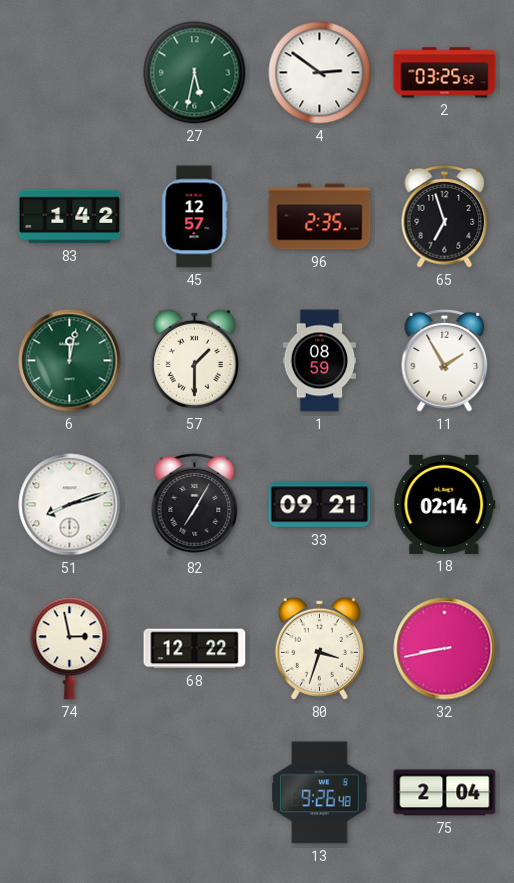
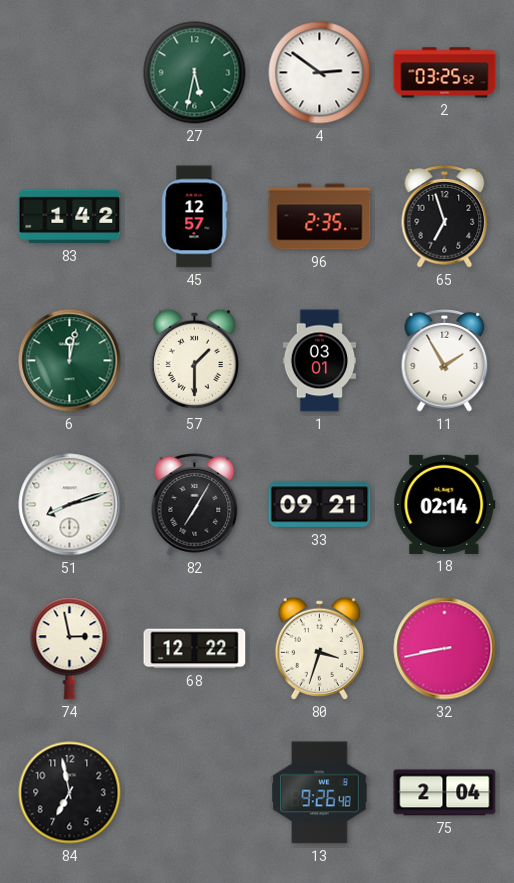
1: 08:59 -> 03:01
84: none -> 6:58
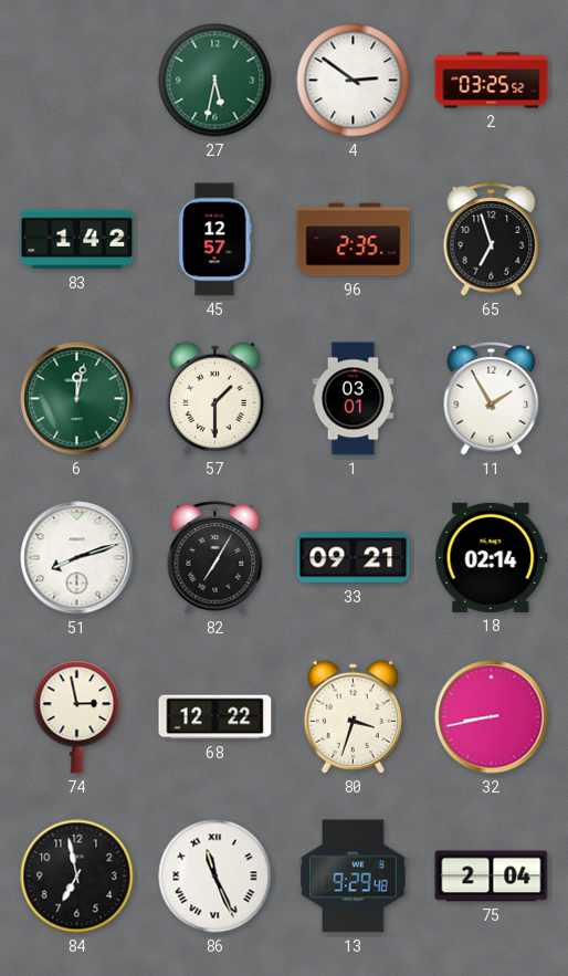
86: none -> 11:26
13: 9:26 -> 9:29
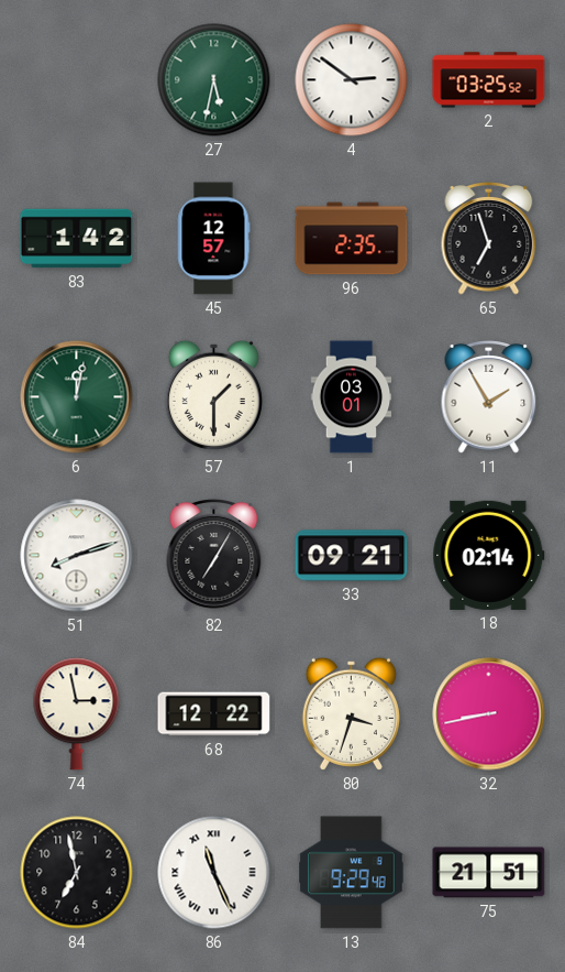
75: 2:04 -> 21:51
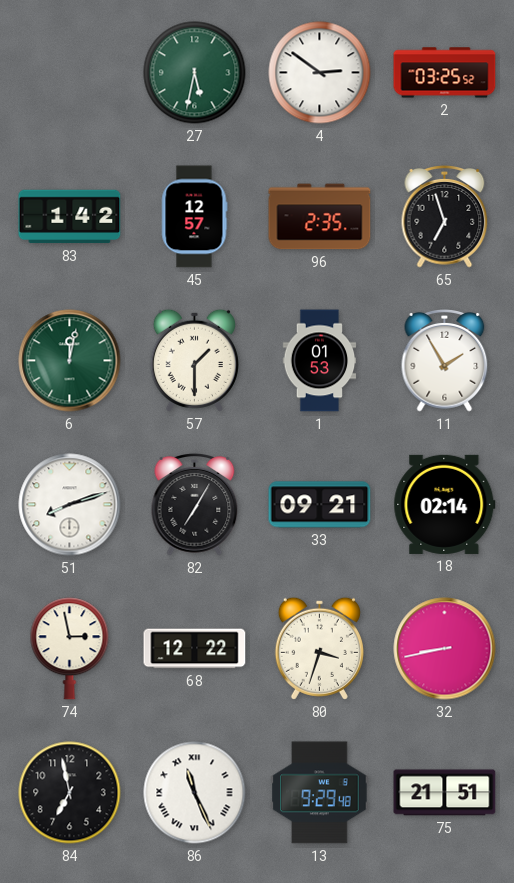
1: 03:01 -> 01:53
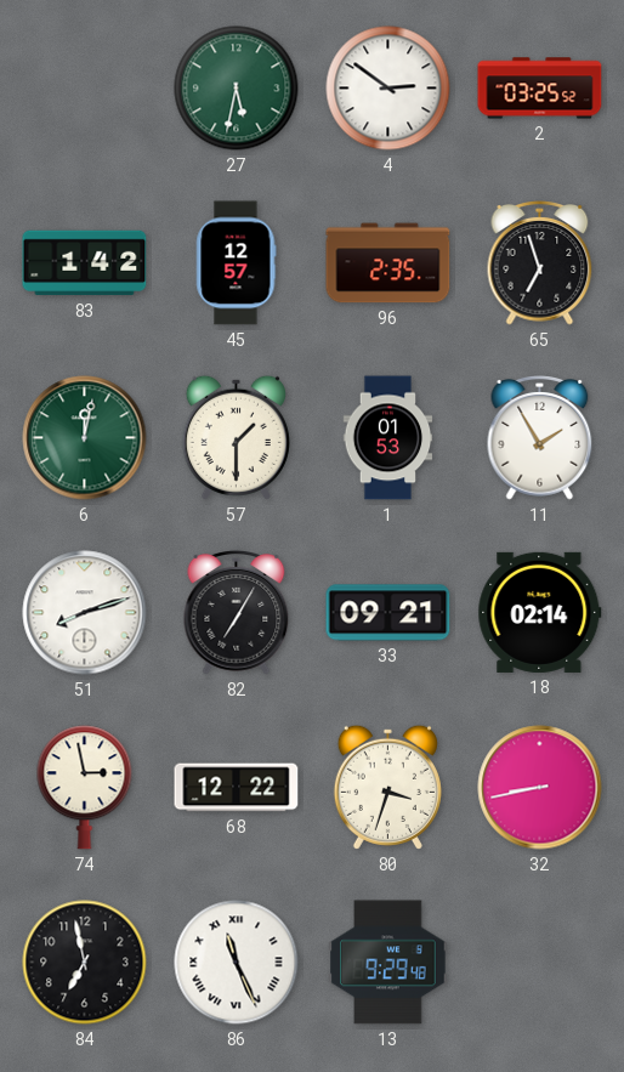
75: 21:51 -> none
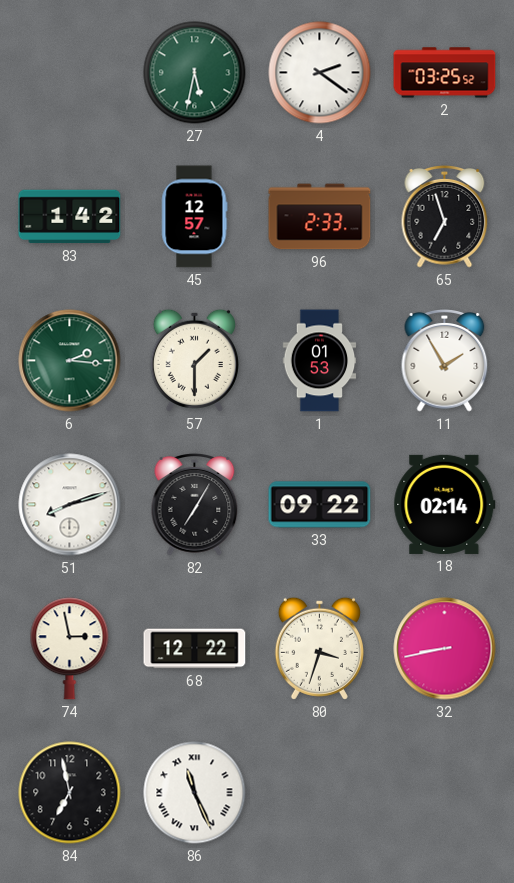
4: 2:51 -> 2:21
96: 2:35 -> 2:33
6: 12:02 -> 2:16
33: 09:21 -> 09:22
13: 9:29 -> none
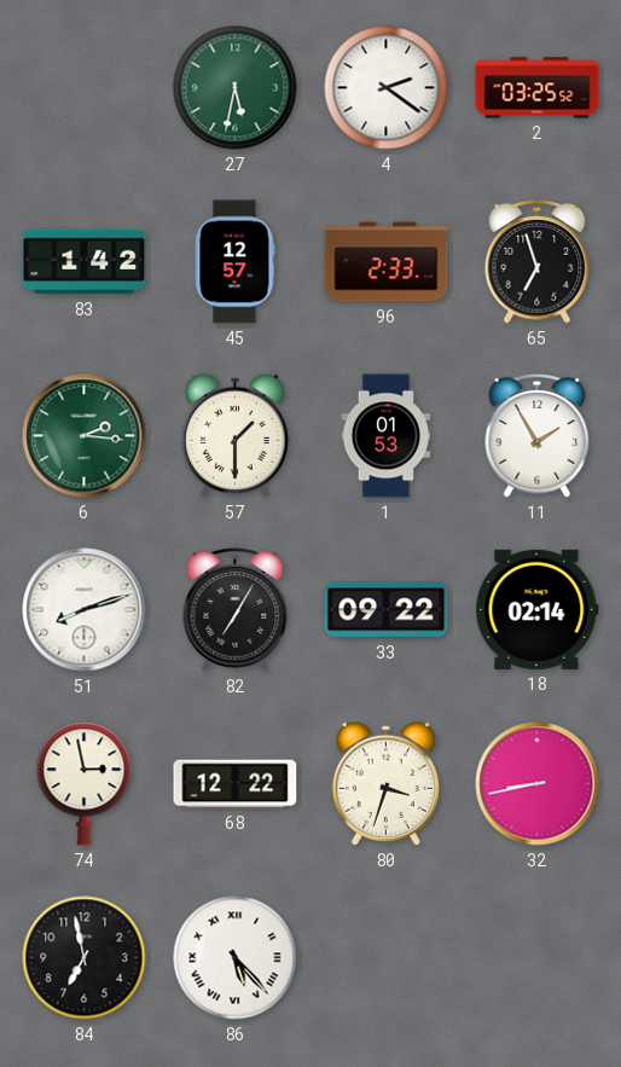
86: 11:26 -> 5:23
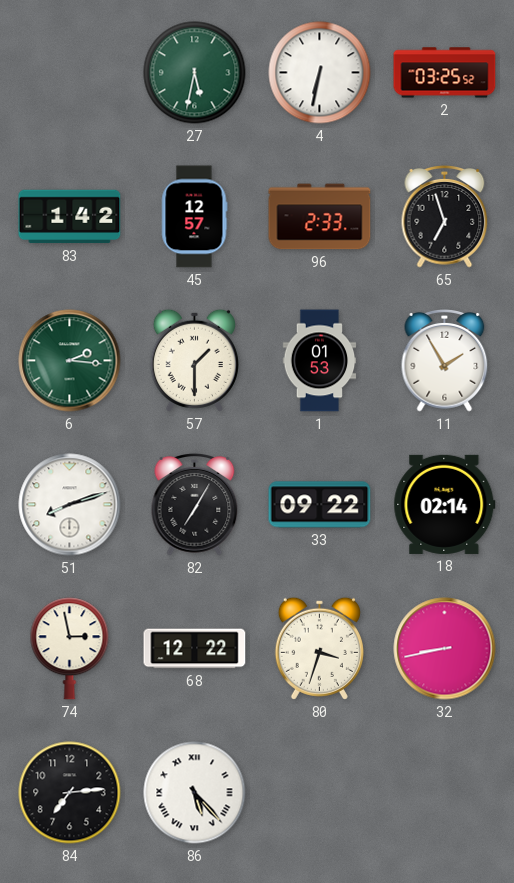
4: 2:21 -> 6:32
84: 6:58 -> 7:14
